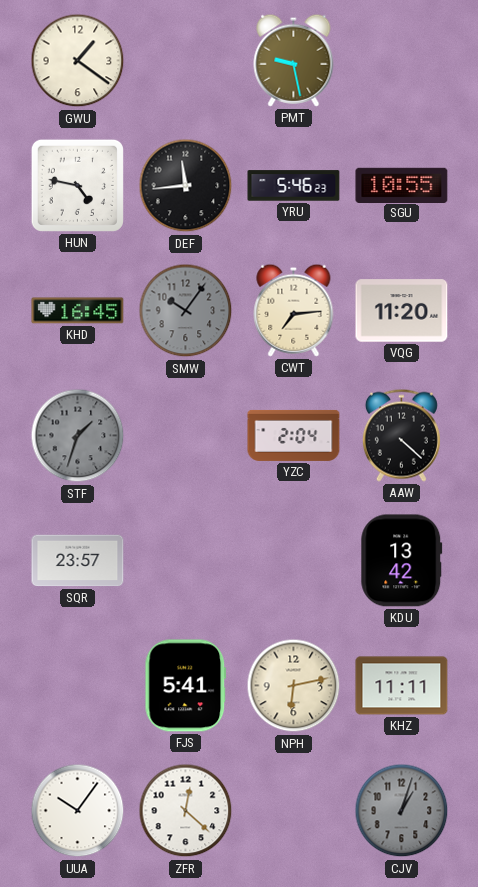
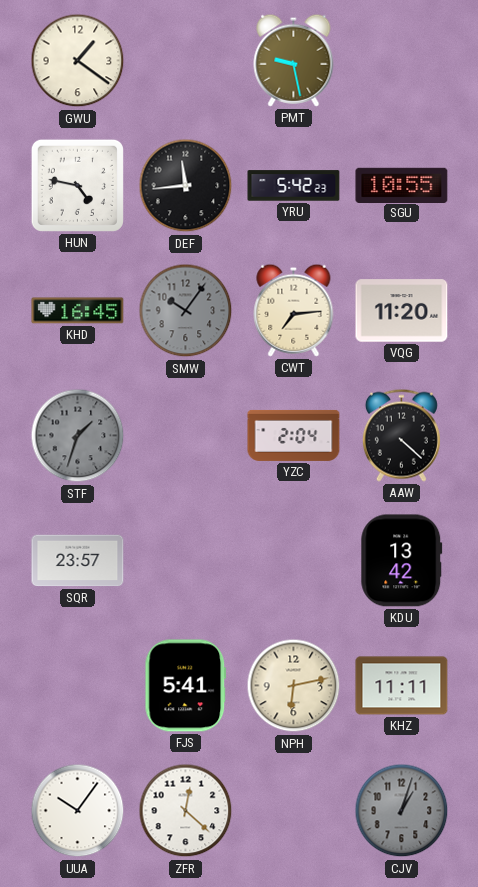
YRU: 5:46 -> 5:42
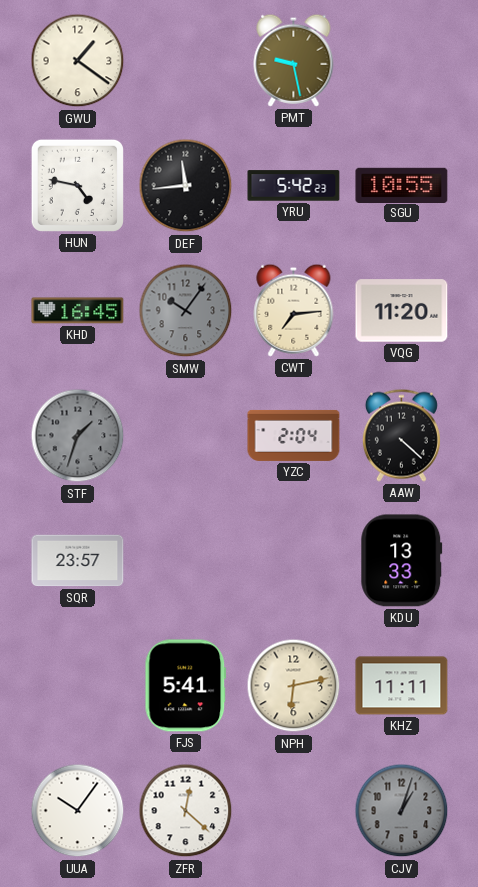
KDU: 13:42 -> 13:33
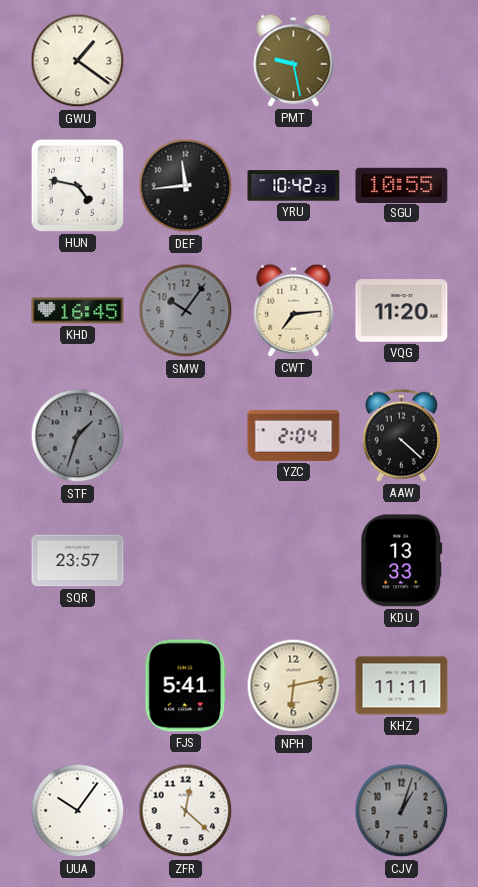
YRU: 5:42 -> 10:42
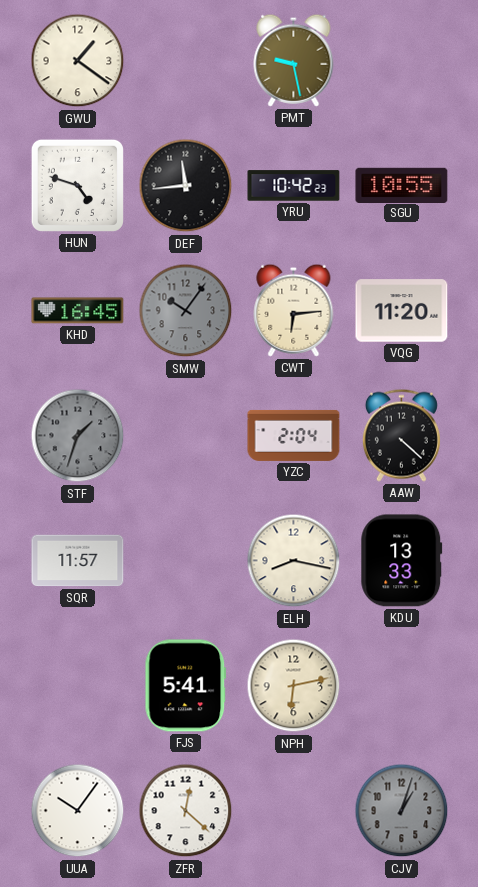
HUN: 4:47 -> 4:48
CWT: 7:14 -> 6:14
SQR: 23:57 -> 11:57
ELH: none -> 8:17
KHZ: 11:11 -> none
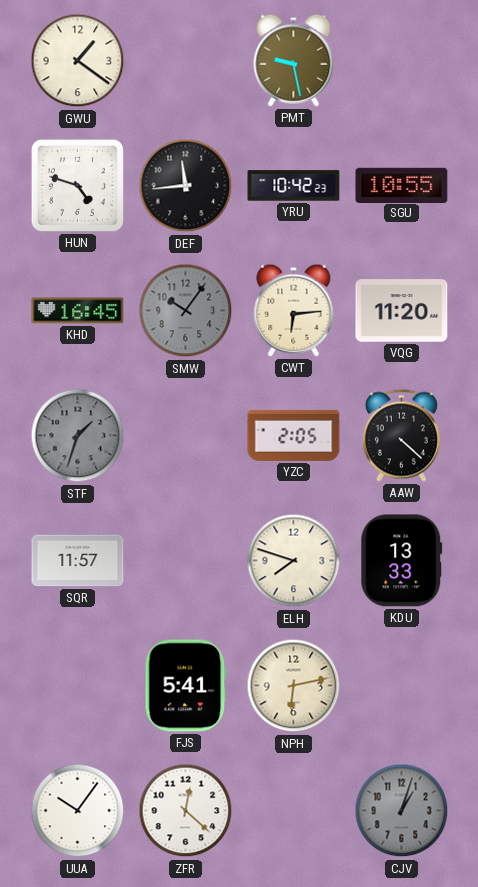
YZC: 2:04 -> 2:05
ELH: 8:17 -> 7:48
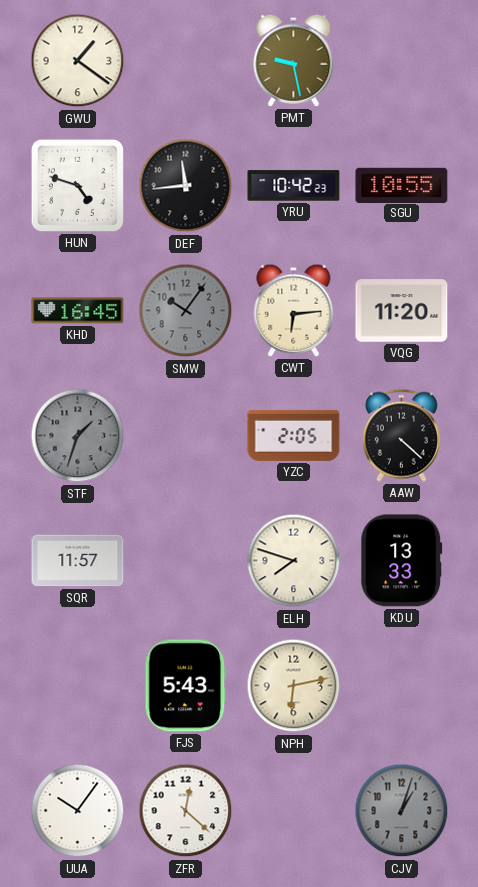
FJS: 5:41 -> 5:43
